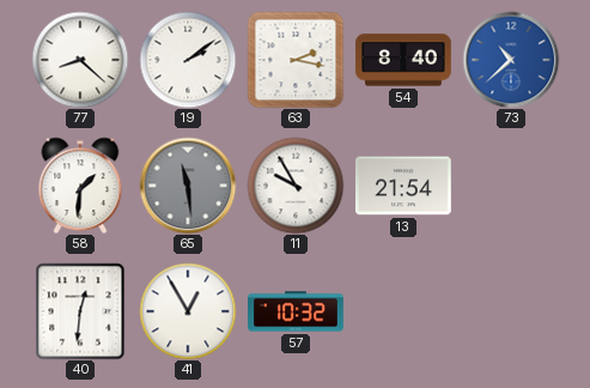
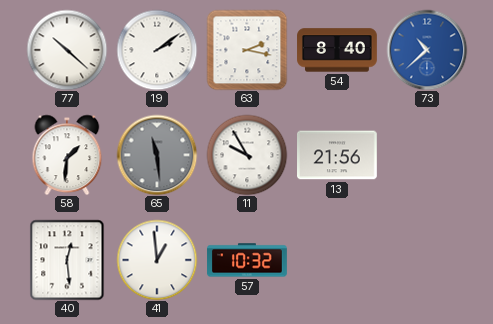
77: 8:22 -> 10:22
13: 21:54 -> 21:56
40: 12:31 -> 12:29
41: 12:55 -> 12:59
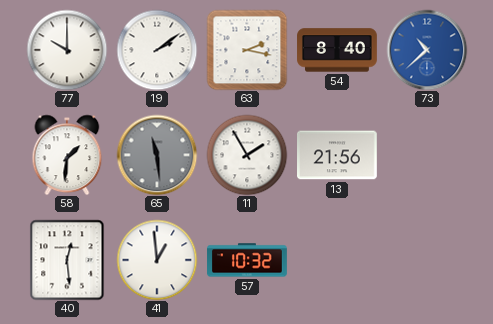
77: 10:22 -> 10:00
11: 9:55 -> 1:55
